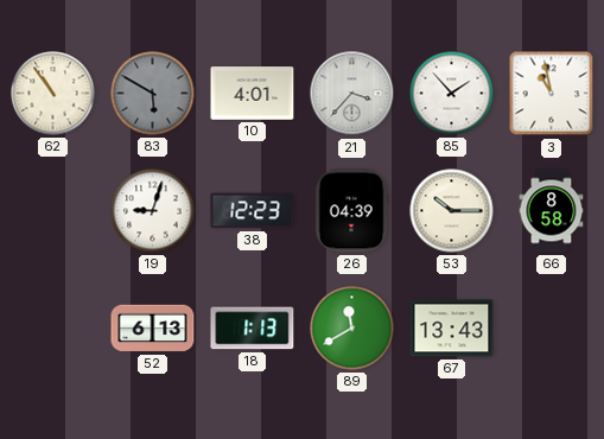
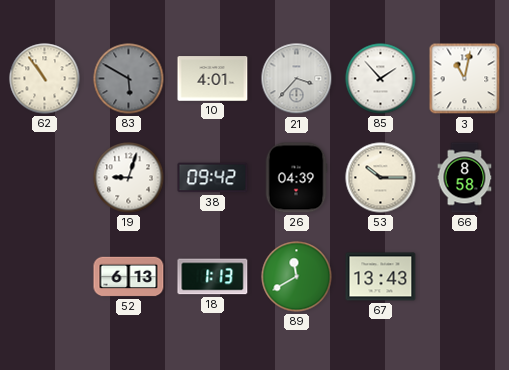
3: 10:58 -> 11:02
38: 12:23 -> 09:42
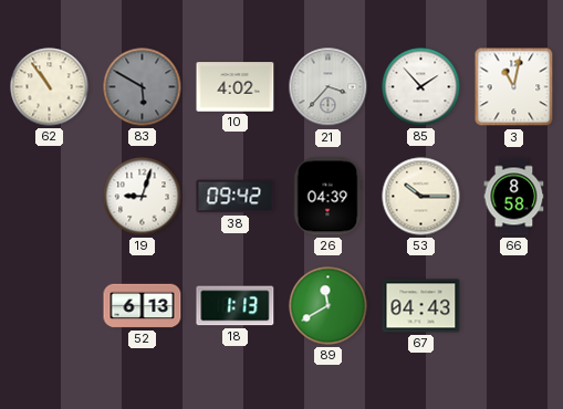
10: 4:01 -> 4:02
67: 13:43 -> 04:43
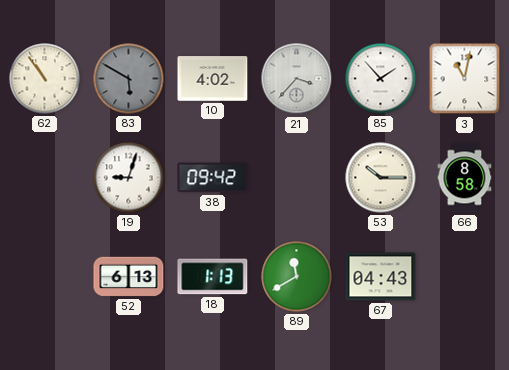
26: 04:39 -> none
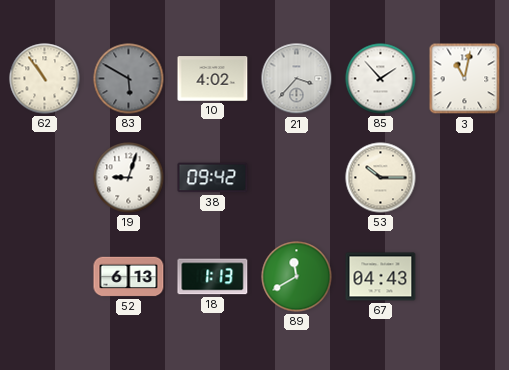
66: 8:58 -> none
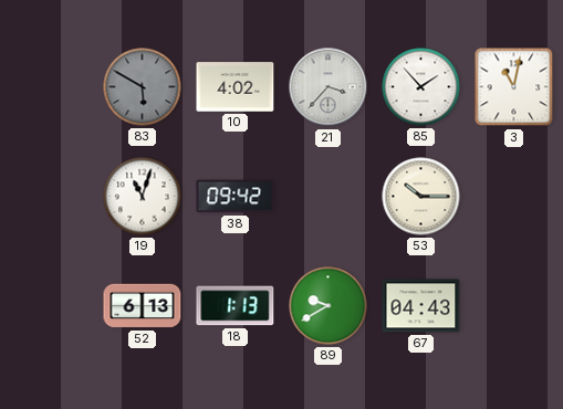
62: 10:54 -> none
19: 9:03 -> 11:03
89: 11:40 -> 9:40
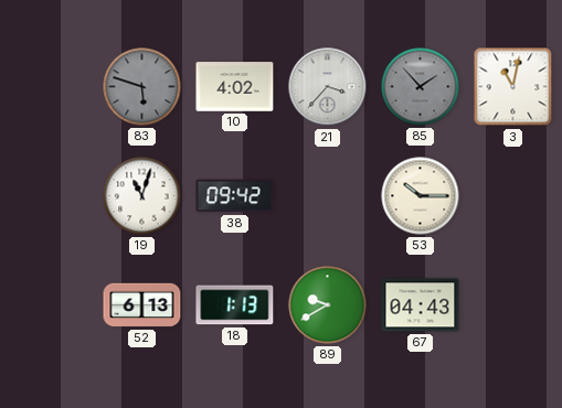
83: 5:50 -> 5:48
85 dial: white -> grey
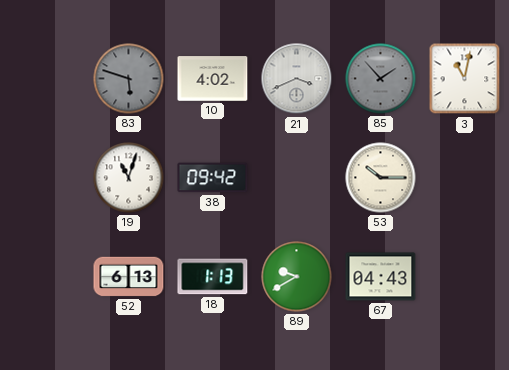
21: 3:37 -> 3:41
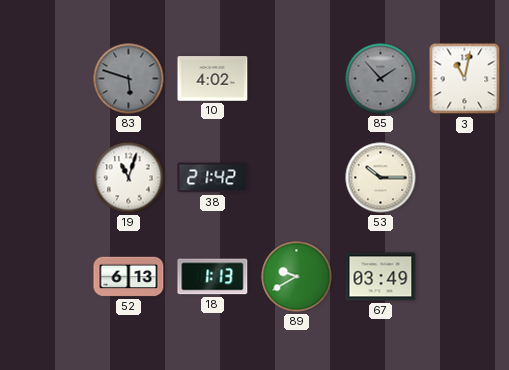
21: 3:41 -> none
38: 09:42 -> 21:42
67: 04:43 -> 03:49
